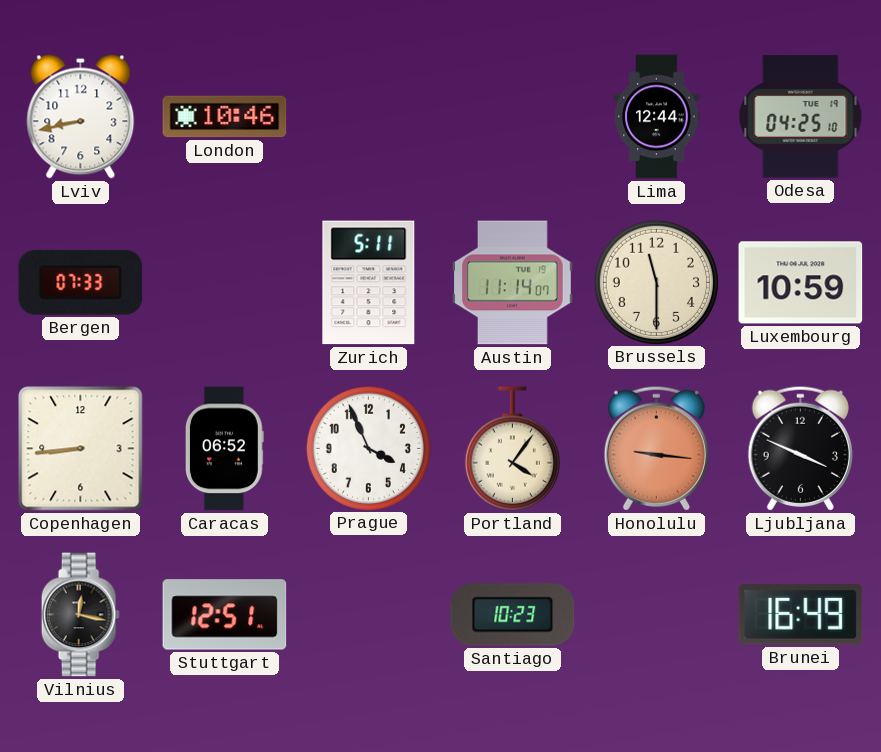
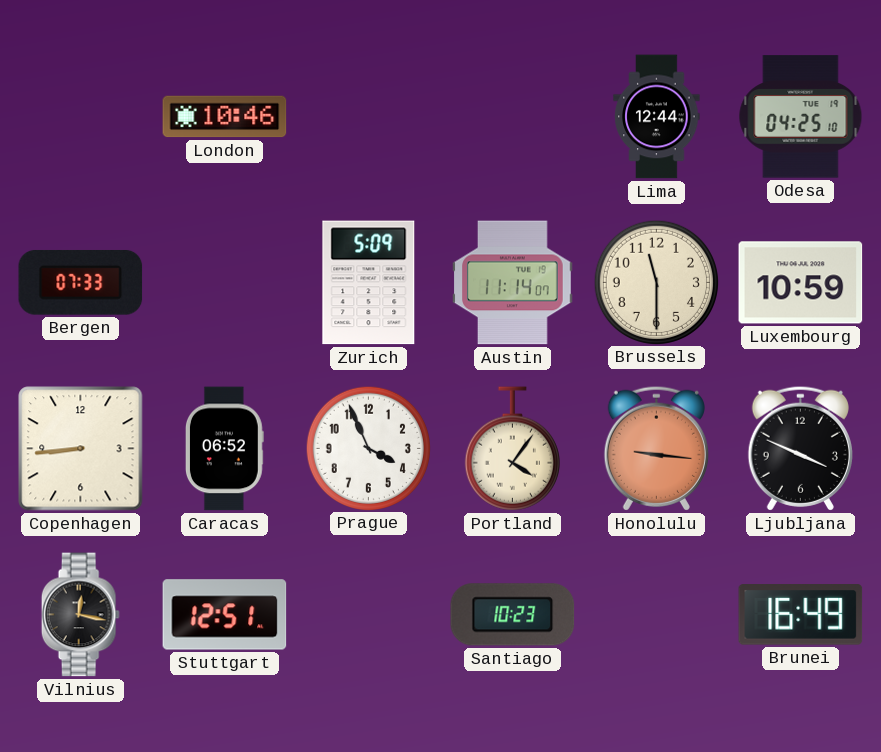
Lviv: 8:43 -> none
Zurich: 5:11 -> 5:09
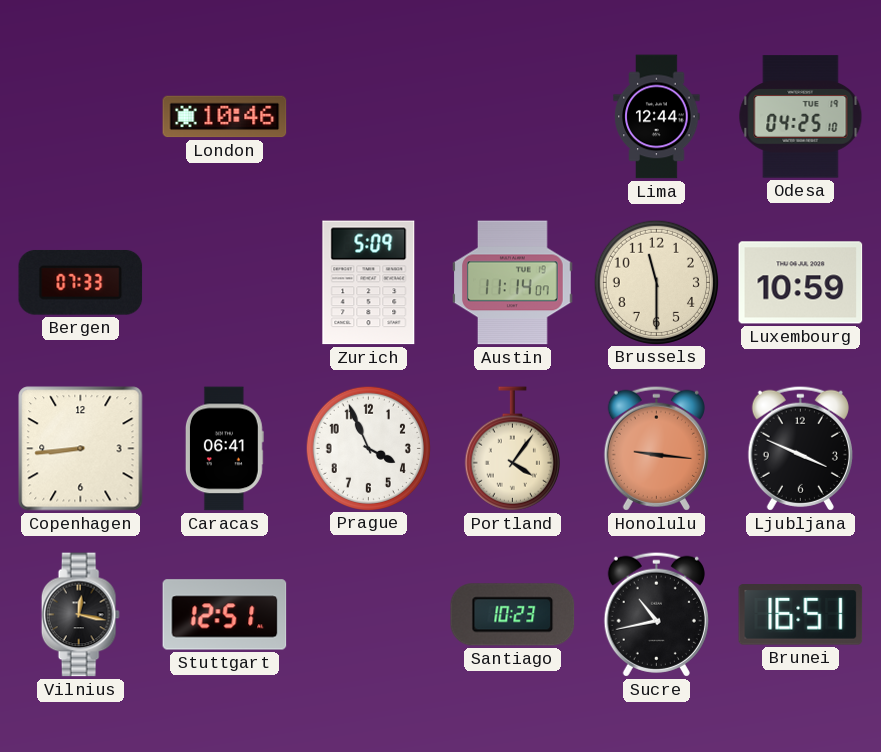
Caracas: 06:52 -> 06:41
Sucre: none -> 10:43
Brunei: 16:49 -> 16:51
